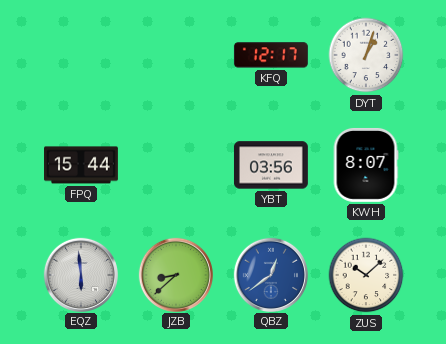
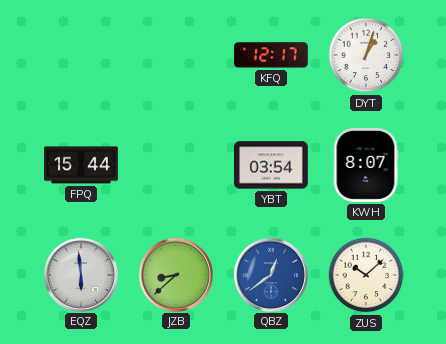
YBT: 03:56 -> 03:54
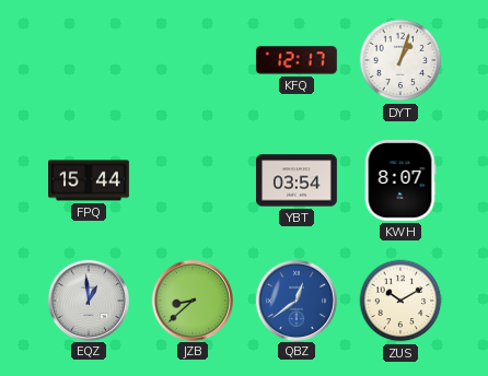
EQZ: 5:59 -> 12:59
ZUS: 10:08 -> 10:10
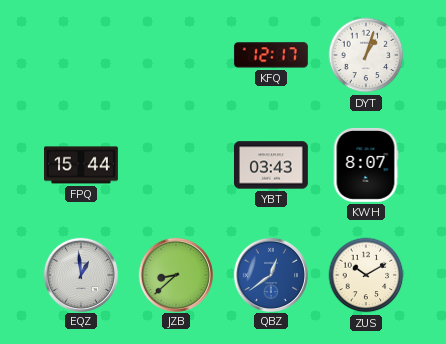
YBT: 03:54 -> 03:43
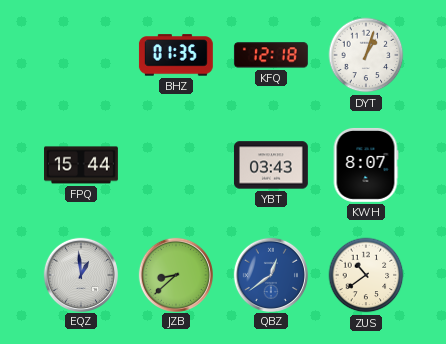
BHZ: none -> 01:35
KFQ: 12:17 -> 12:18
ZUS: 10:10 -> 10:39
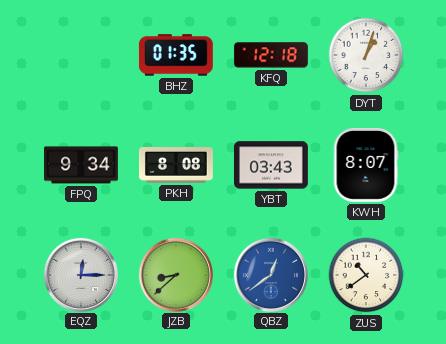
FPQ: 15:44 -> 9:34
PKH: none -> 8:08
EQZ: 12:59 -> 12:15
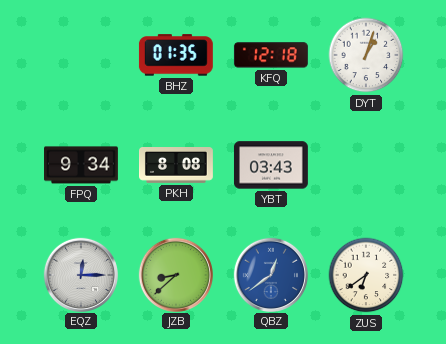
KWH: 8:07 -> none
ZUS: 10:39 -> 6:39
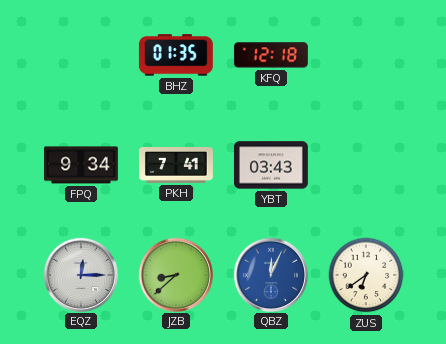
DYT: 1:03 -> none
PKH: 8:08 -> 7:41
QBZ: 12:39 -> 12:04
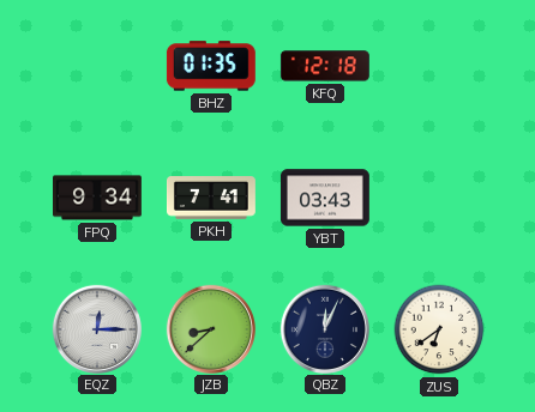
QBZ dial: blue -> navy
